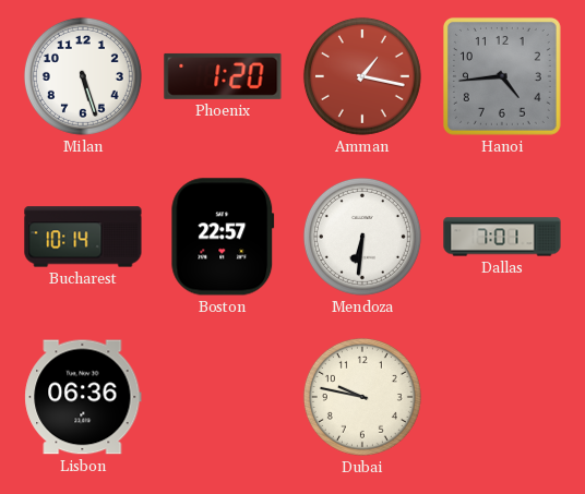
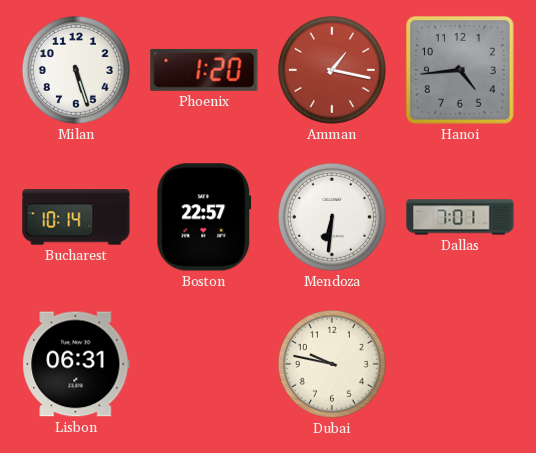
Lisbon: 06:36 -> 06:31
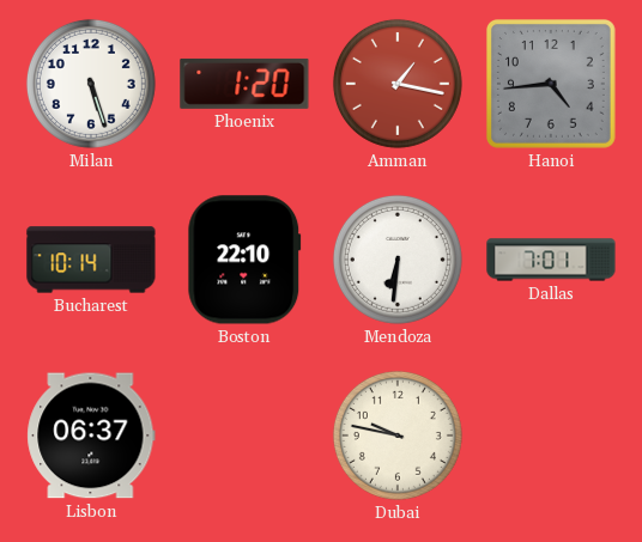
Boston: 22:57 -> 22:10
Lisbon: 06:31 -> 06:37
